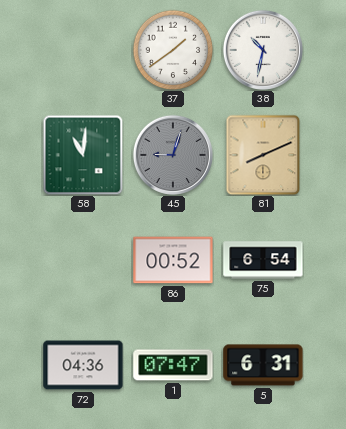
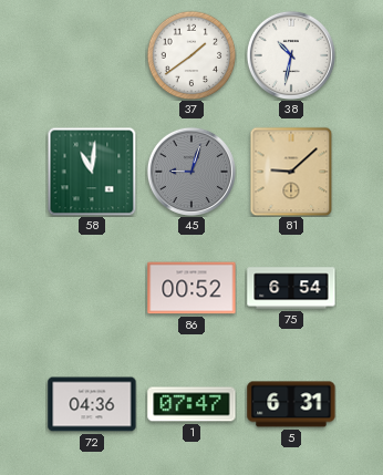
81: 8:11 -> 9:08
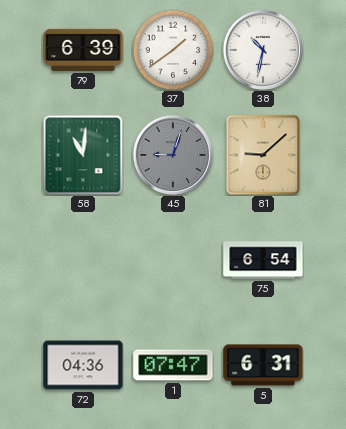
79: none -> 6:39
86: 00:52 -> none
